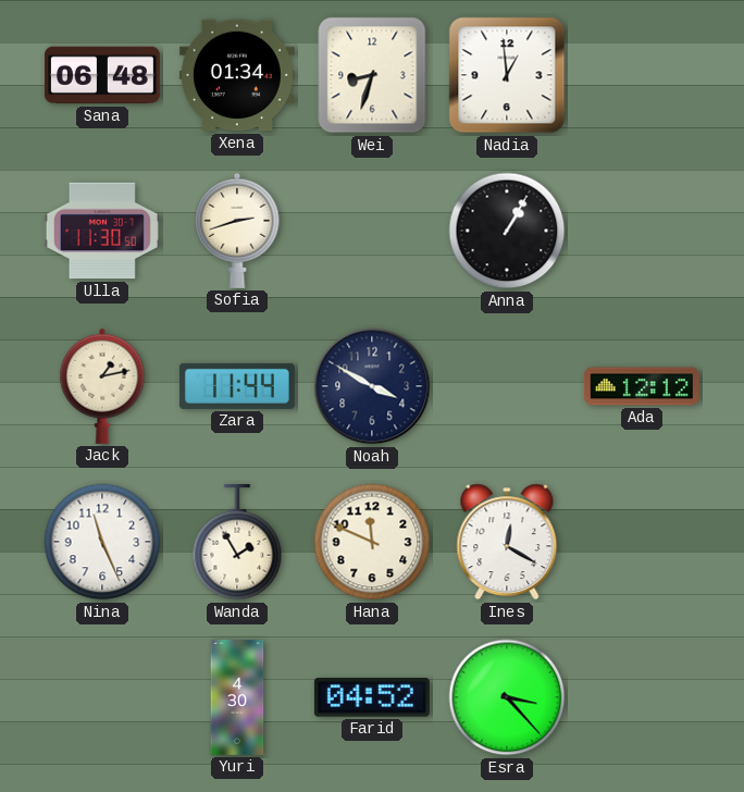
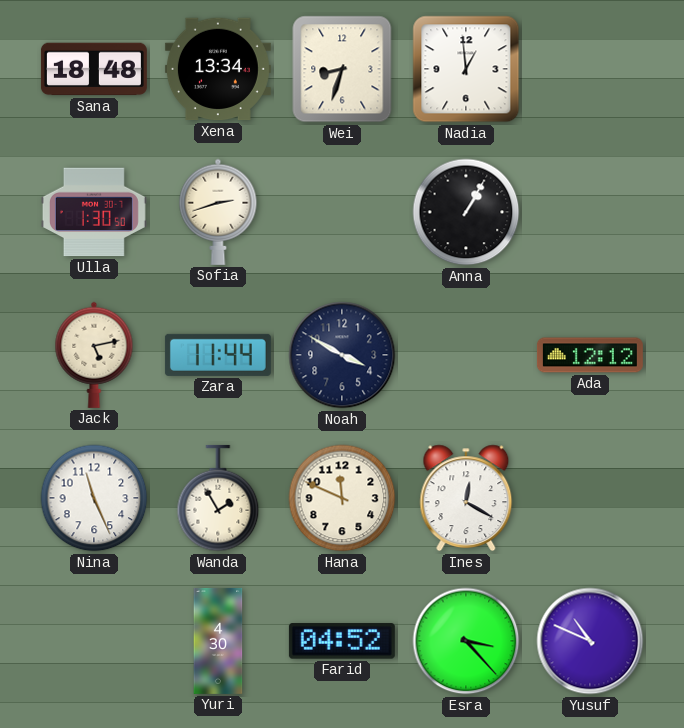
Sana: 06:48 -> 18:48
Xena: 01:34 -> 13:34
Ulla: 11:30 -> 1:30
Jack: 1:13 -> 5:13
Yusuf: none -> 10:49
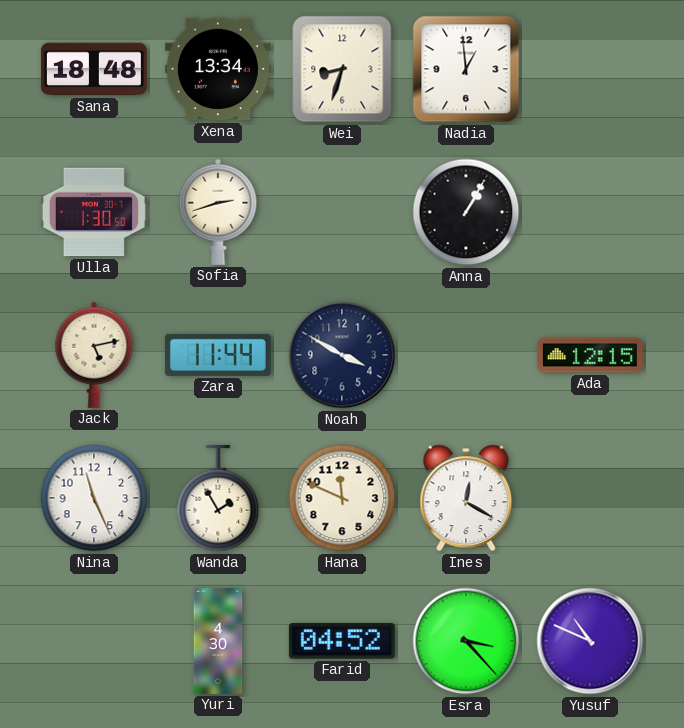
Ada: 12:12 -> 12:15
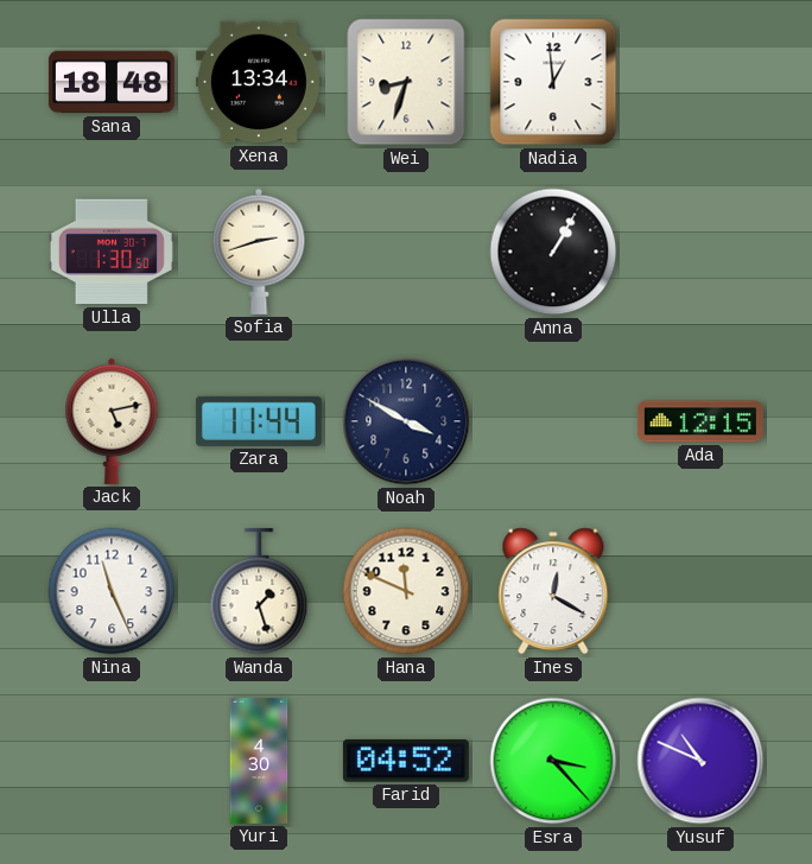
Wanda: 1:55 -> 1:27
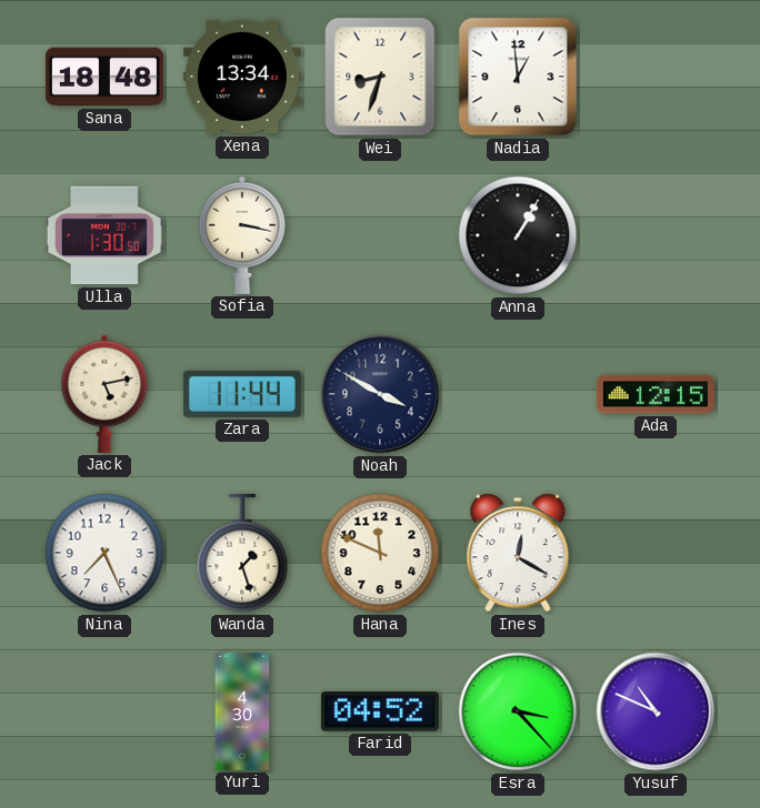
Sofia: 2:42 -> 3:17
Nina: 11:26 -> 7:26
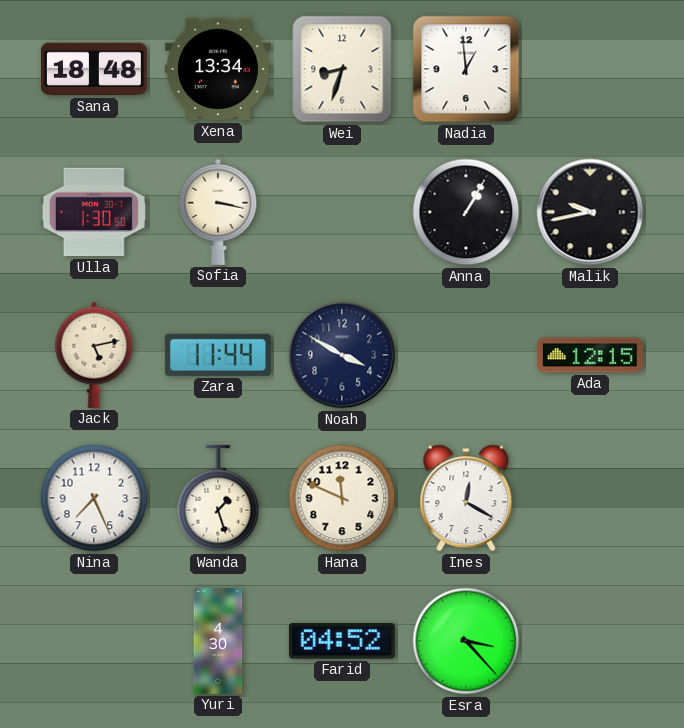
Malik: none -> 9:43
Yusuf: 10:49 -> none
